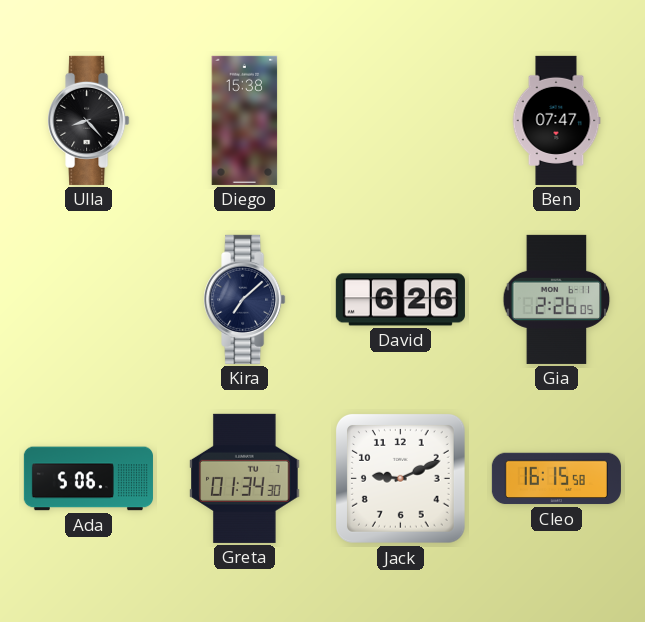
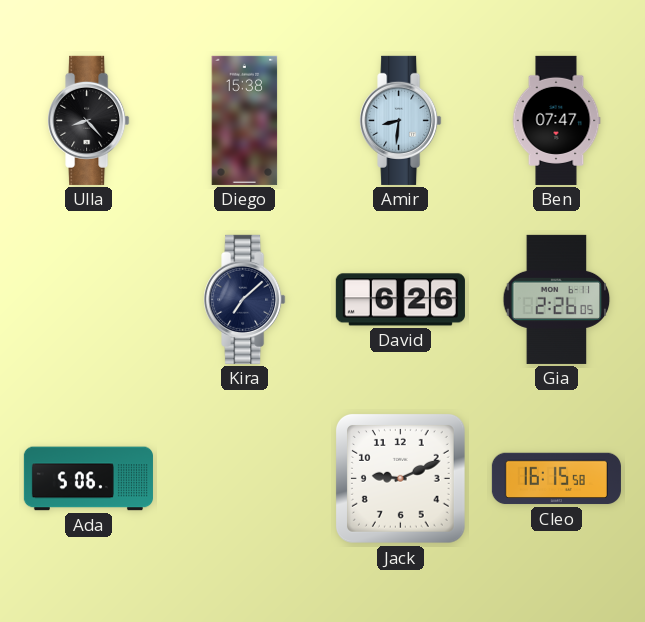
Amir: none -> 8:31
Greta: 01:34 -> none
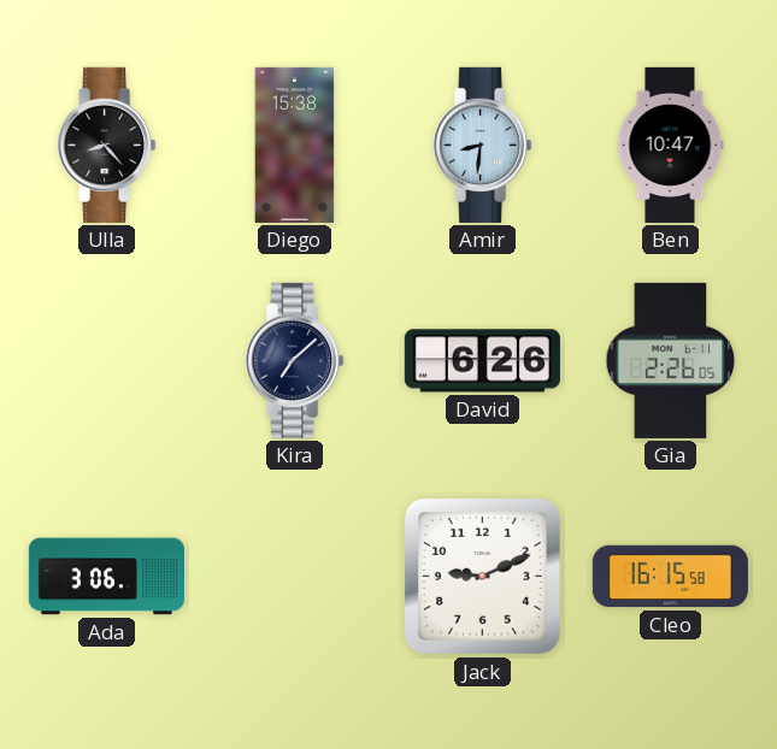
Ben: 07:47 -> 10:47
Ada: 5:06 -> 3:06
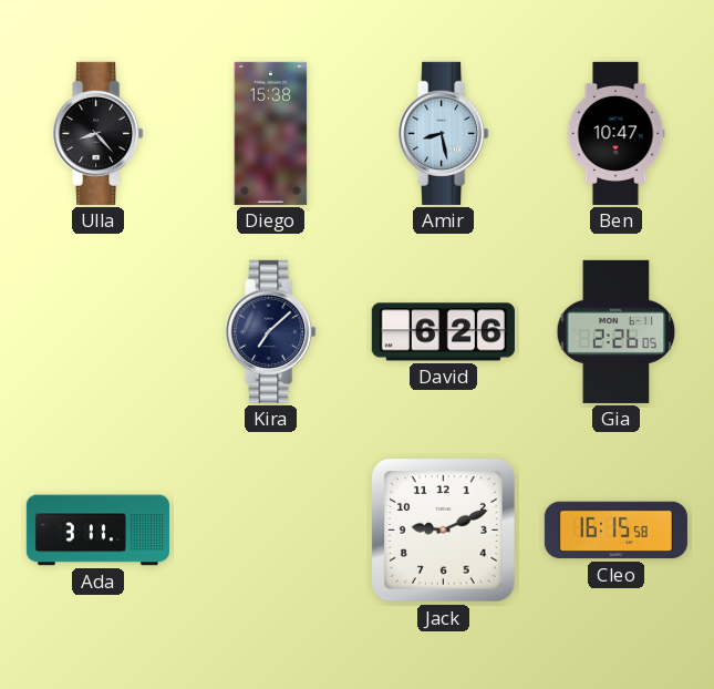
Amir: 8:31 -> 8:28
Ada: 3:06 -> 3:11
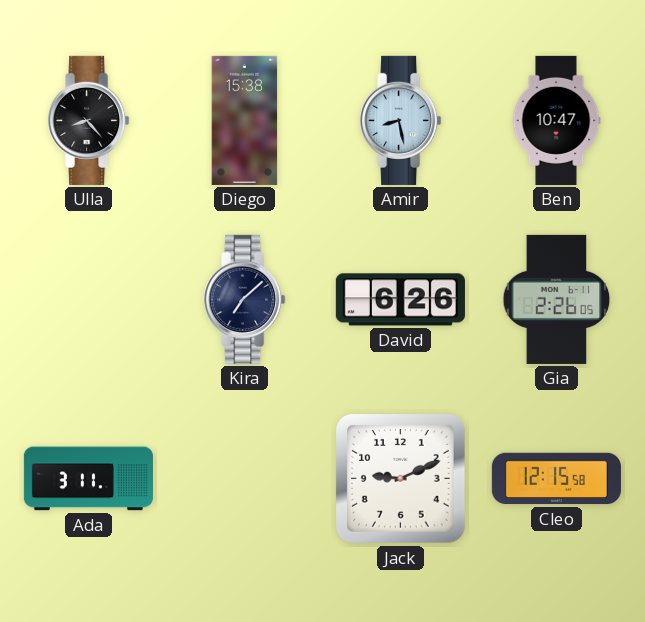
Cleo: 16:15 -> 12:15
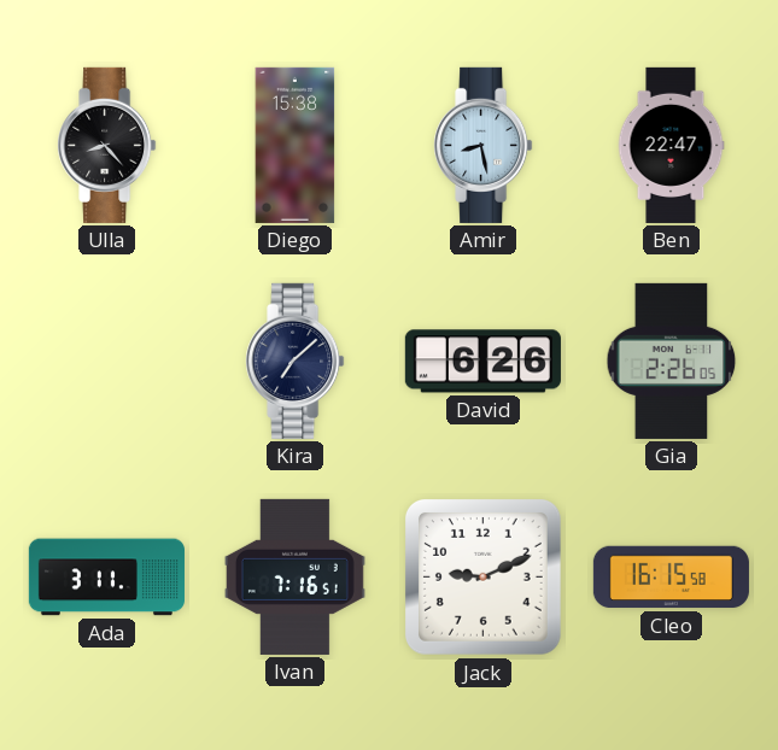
Ben: 10:47 -> 22:47
Ivan: none -> 7:16
Cleo: 12:15 -> 16:15
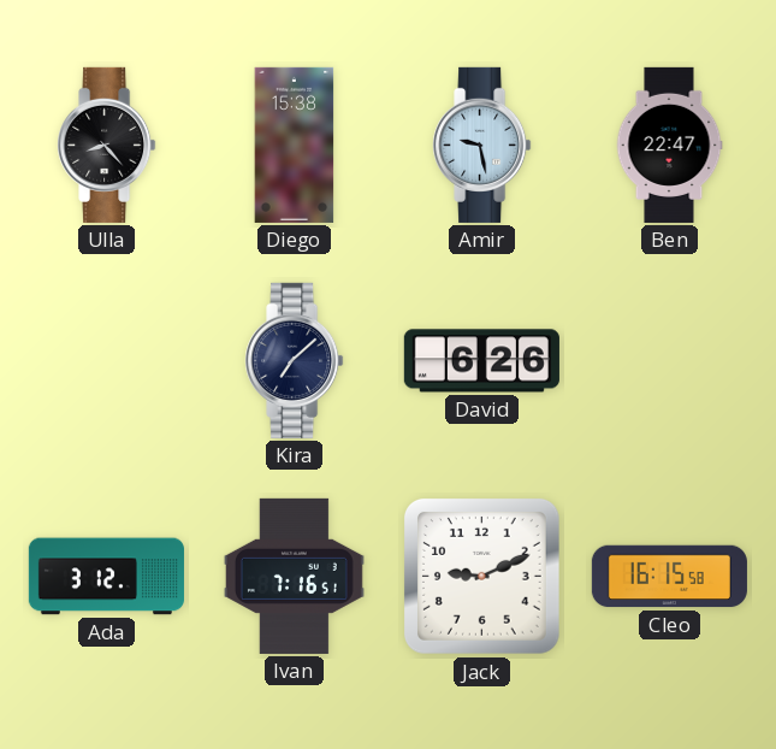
Amir: 8:28 -> 9:28
Gia: 2:26 -> none
Ada: 3:11 -> 3:12
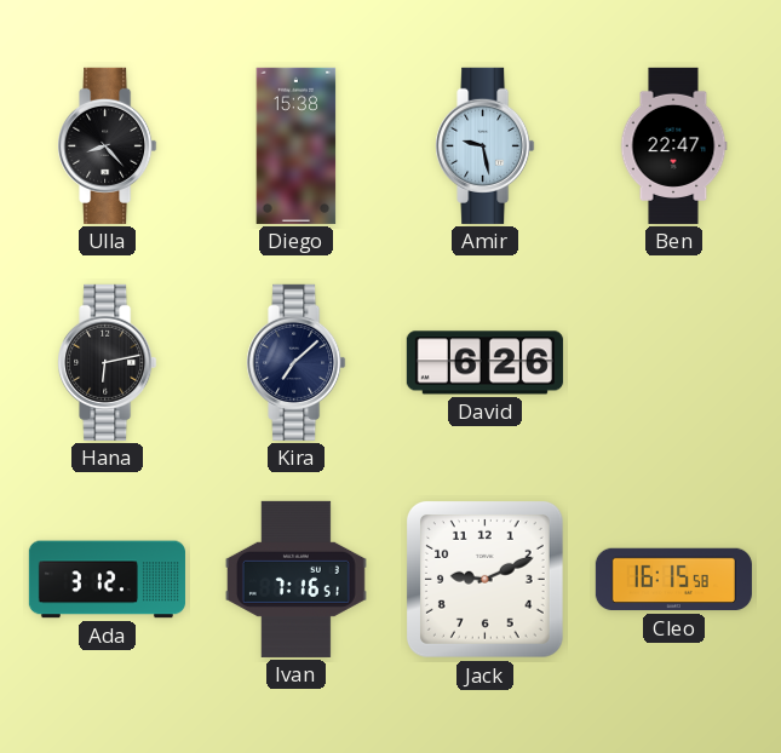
Hana: none -> 6:13
